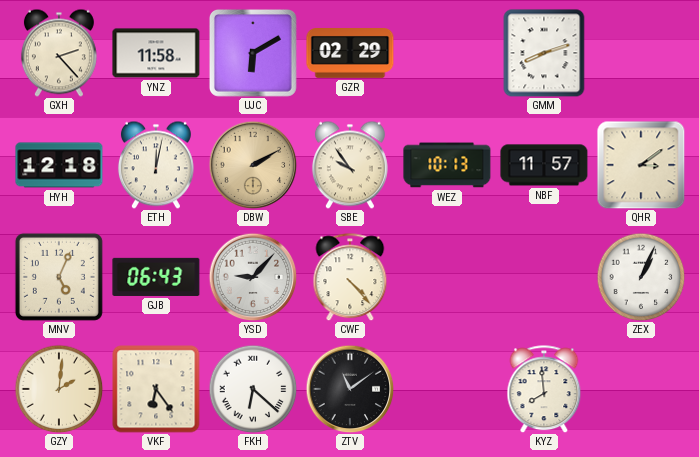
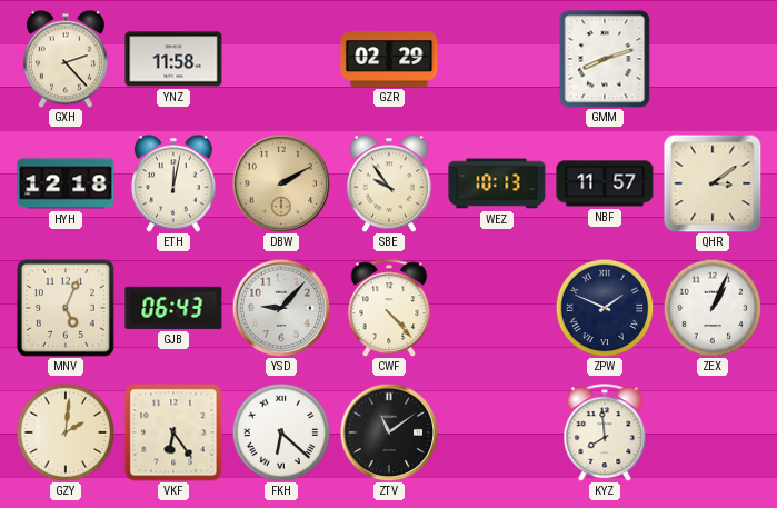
UJC: 6:10 -> none
ZPW: none -> 1:49
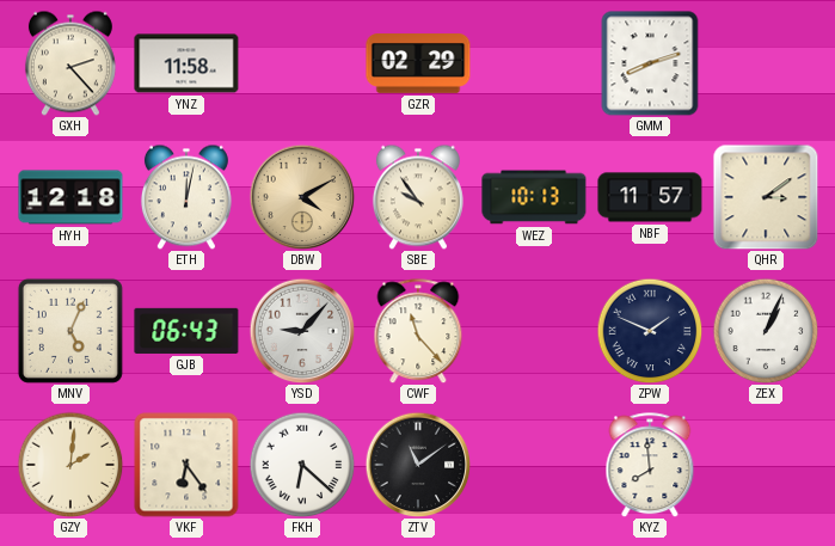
DBW: 2:10 -> 4:10
CWF: 4:23 -> 11:23
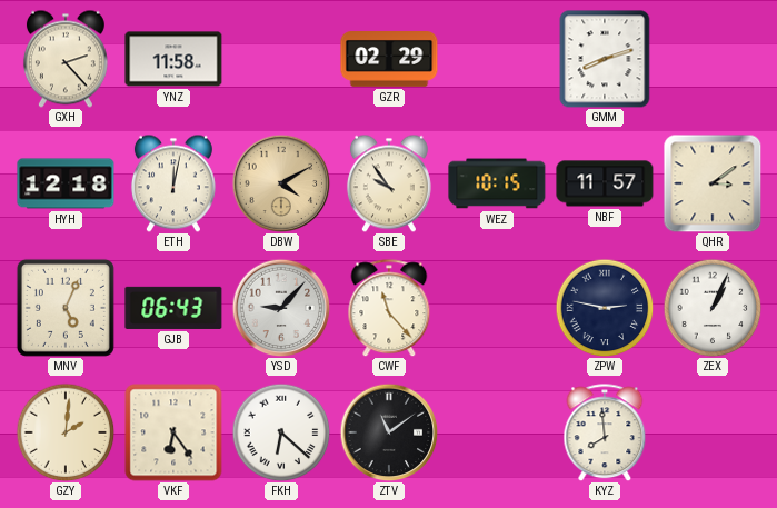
WEZ: 10:13 -> 10:15
ZPW: 1:49 -> 2:47
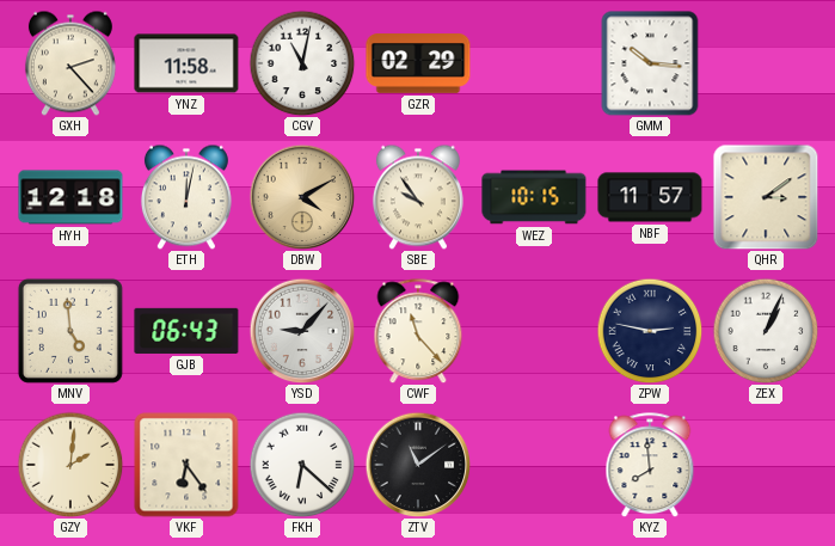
CGV: none -> 11:02
GMM: 8:12 -> 10:16
MNV: 5:04 -> 4:59
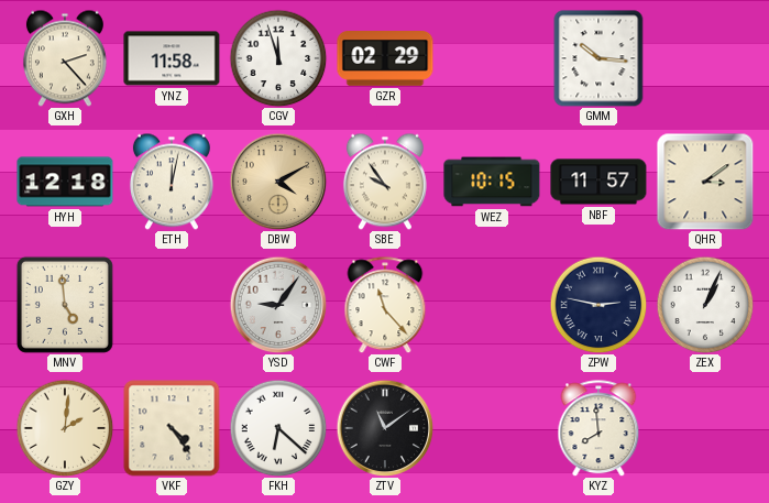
CGV: 11:02 -> 11:57
GJB: 06:43 -> none
YSD: 9:07 -> 9:06
VKF: 6:24 -> 4:24
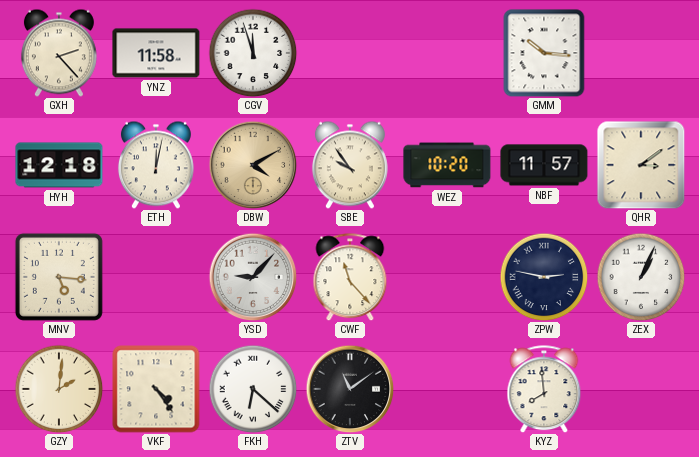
GZR: 02:29 -> none
WEZ: 10:15 -> 10:20
MNV: 4:59 -> 5:16
YSD: 9:06 -> 9:07
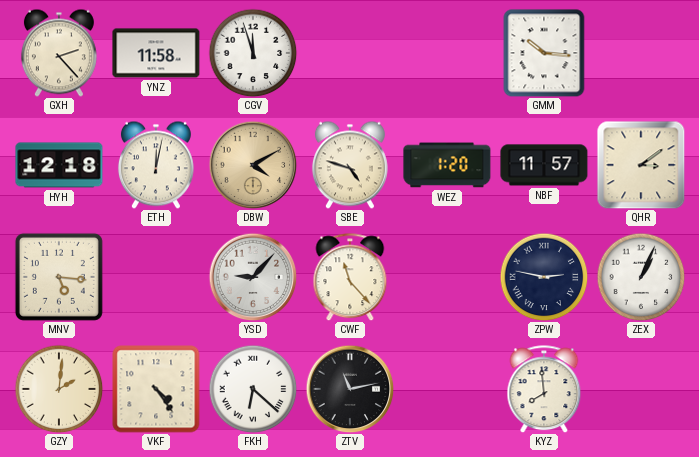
SBE: 9:54 -> 4:48
WEZ: 10:20 -> 1:20
ZTV: 11:09 -> 11:13
